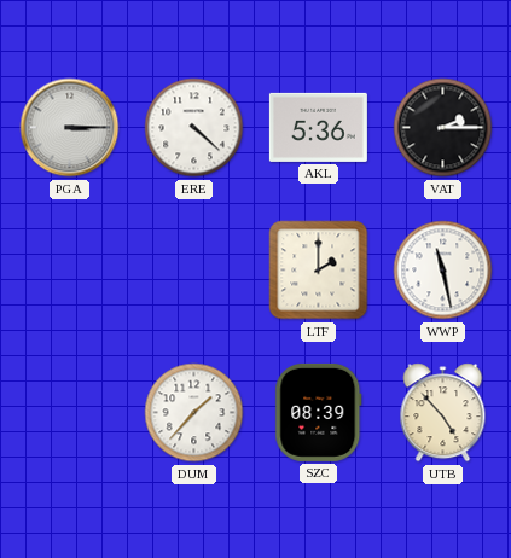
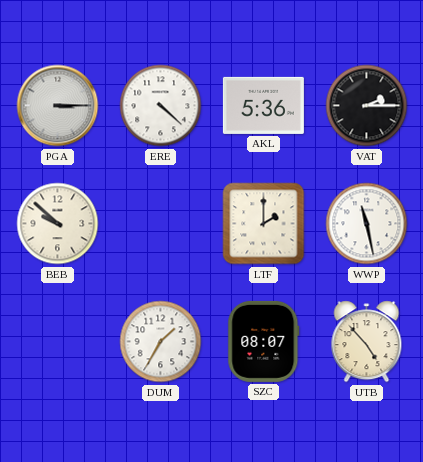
BEB: none -> 9:52
DUM: 1:37 -> 1:35
SZC: 08:39 -> 08:07
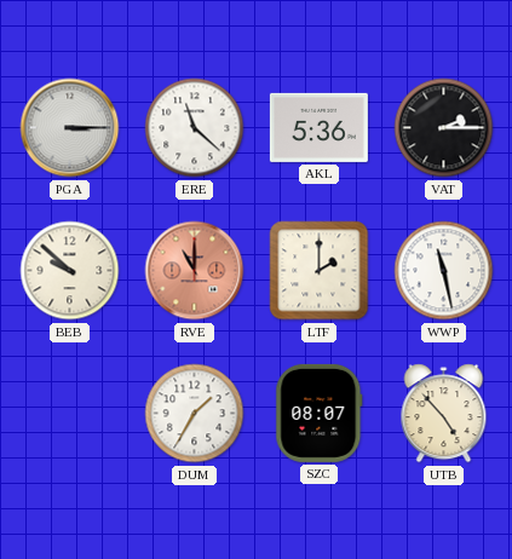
ERE: 4:22 -> 11:22
RVE: none -> 11:00
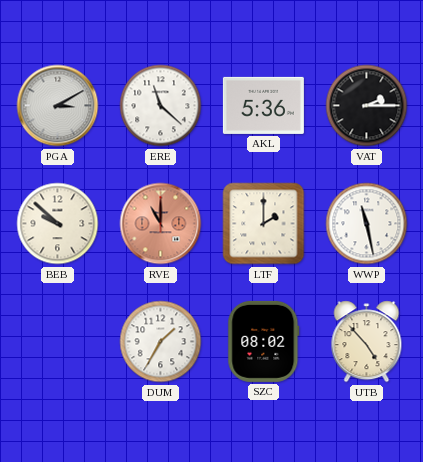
PGA: 3:15 -> 3:10
SZC: 08:07 -> 08:02
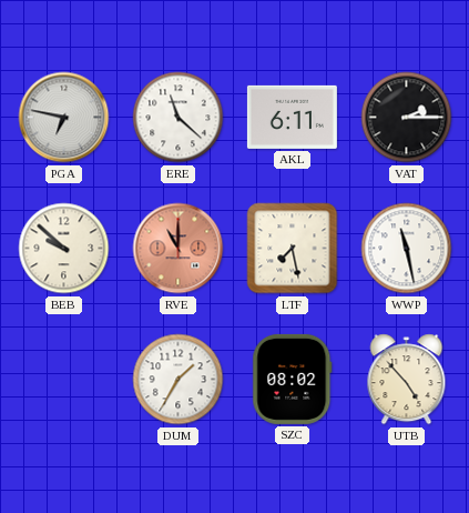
PGA: 3:10 -> 6:47
AKL: 5:36 -> 6:11
LTF: 2:00 -> 7:28
